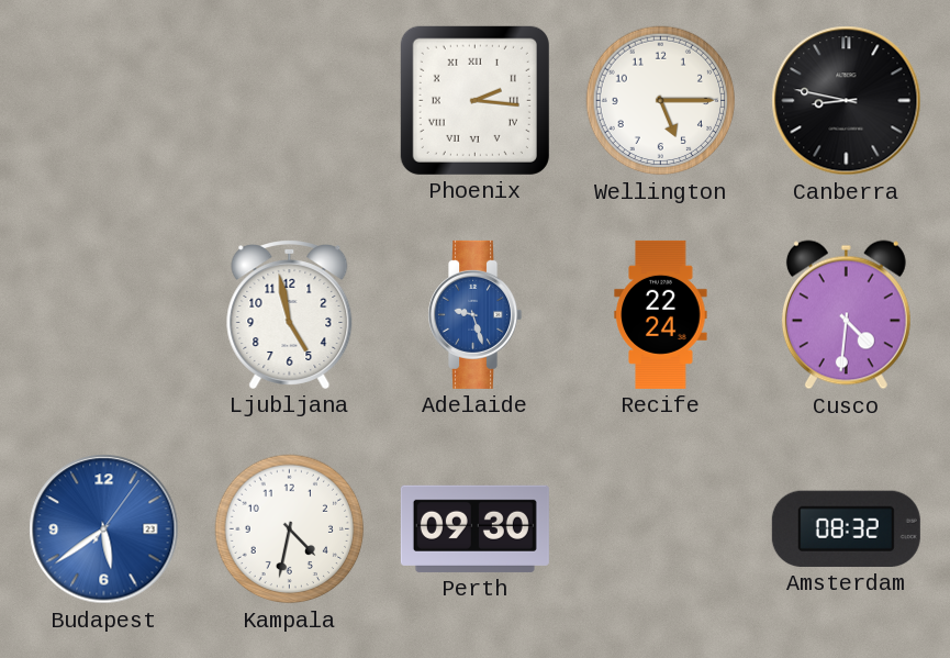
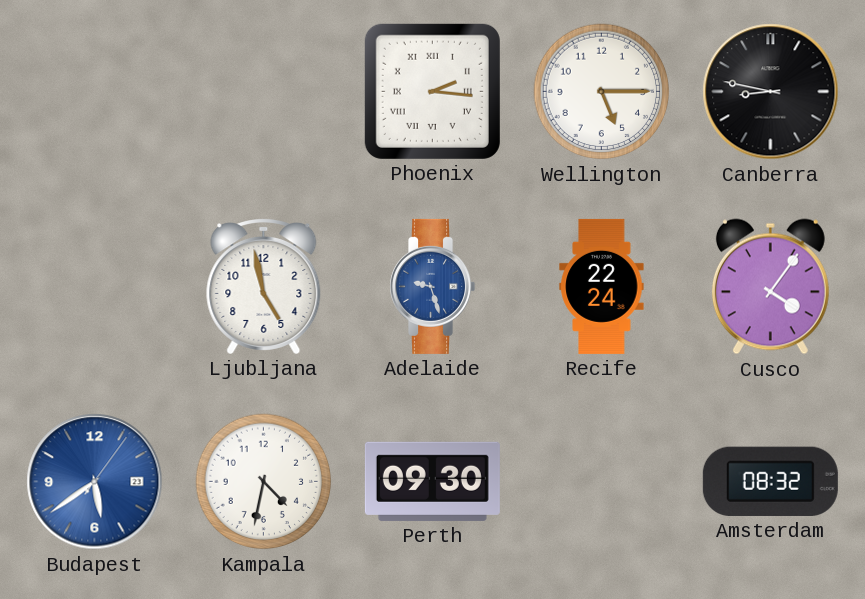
Cusco: 4:31 -> 4:06
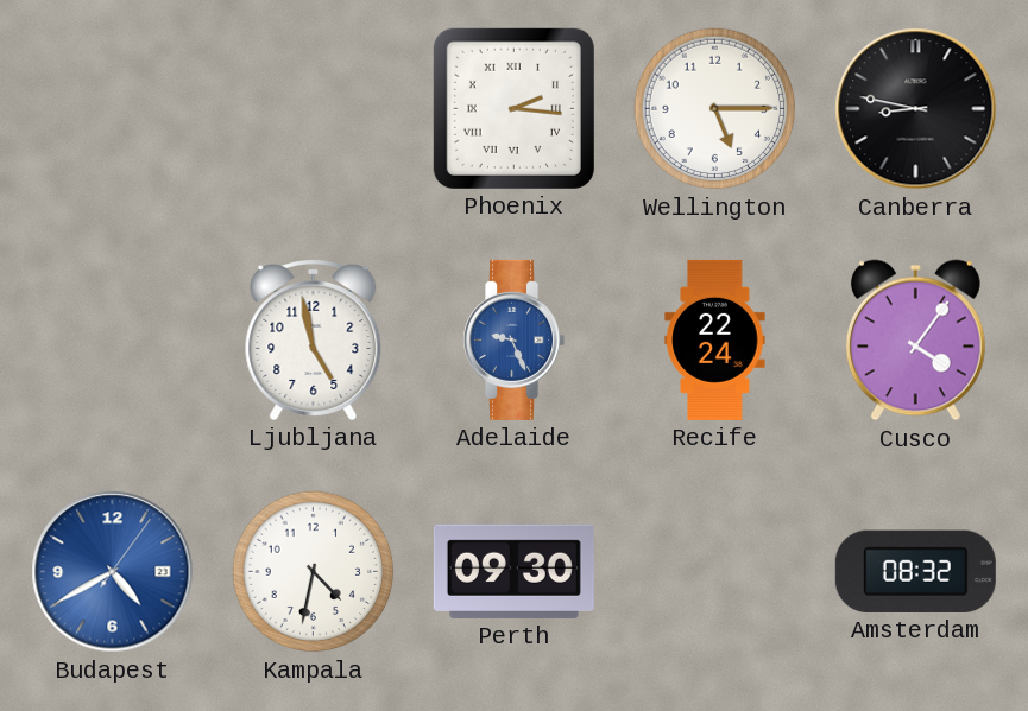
Adelaide: 9:27 -> 9:26
Budapest: 5:39 -> 4:40
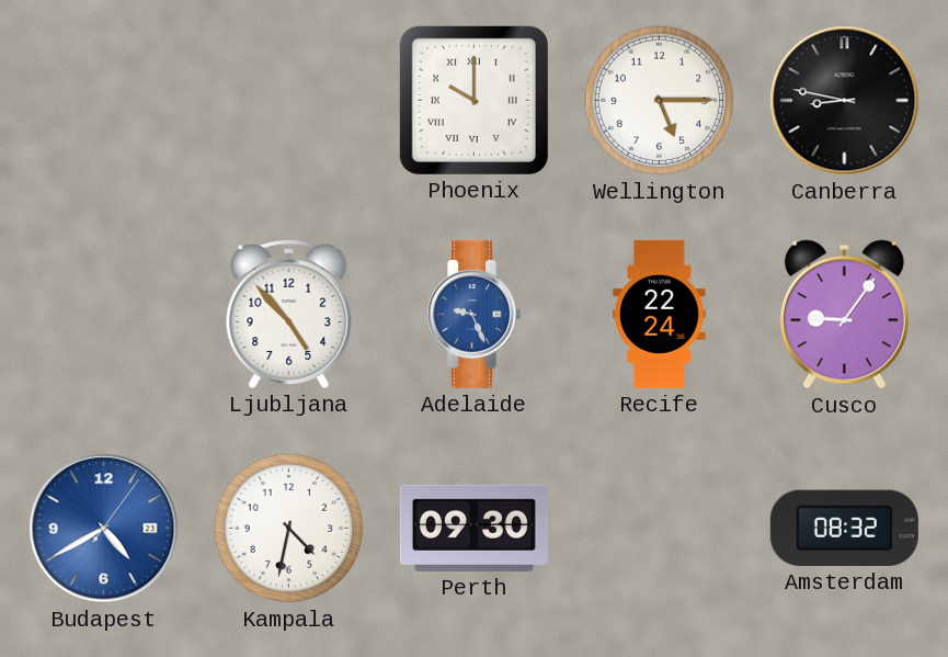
Phoenix: 2:16 -> 10:00
Ljubljana: 4:58 -> 4:53
Cusco: 4:06 -> 9:06
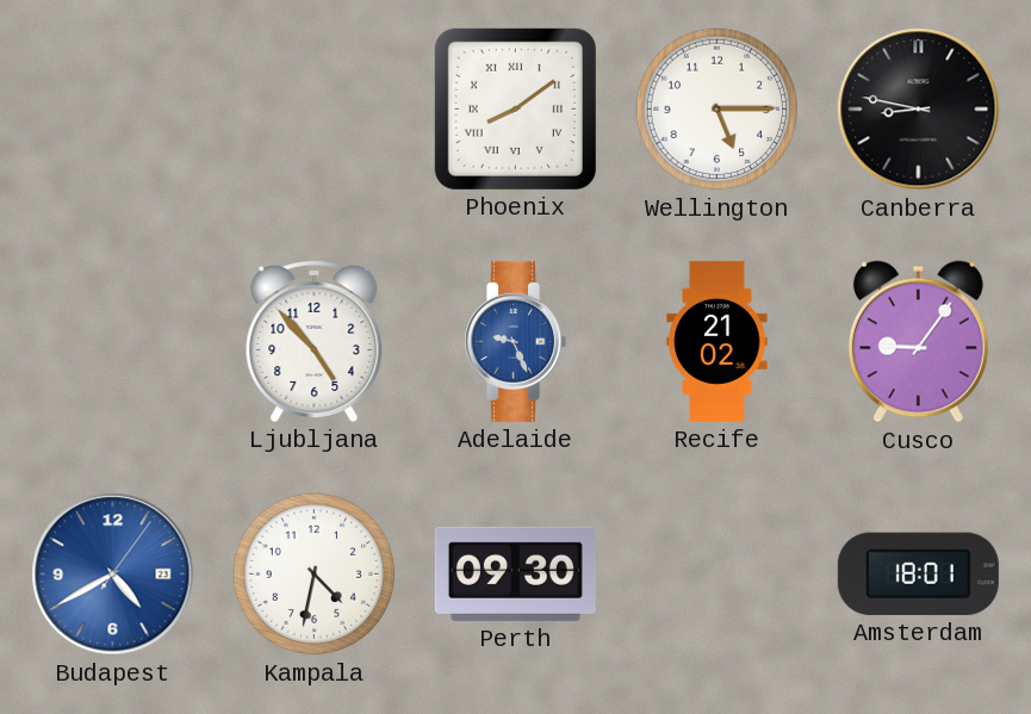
Phoenix: 10:00 -> 8:09
Recife: 22:24 -> 21:02
Amsterdam: 08:32 -> 18:01
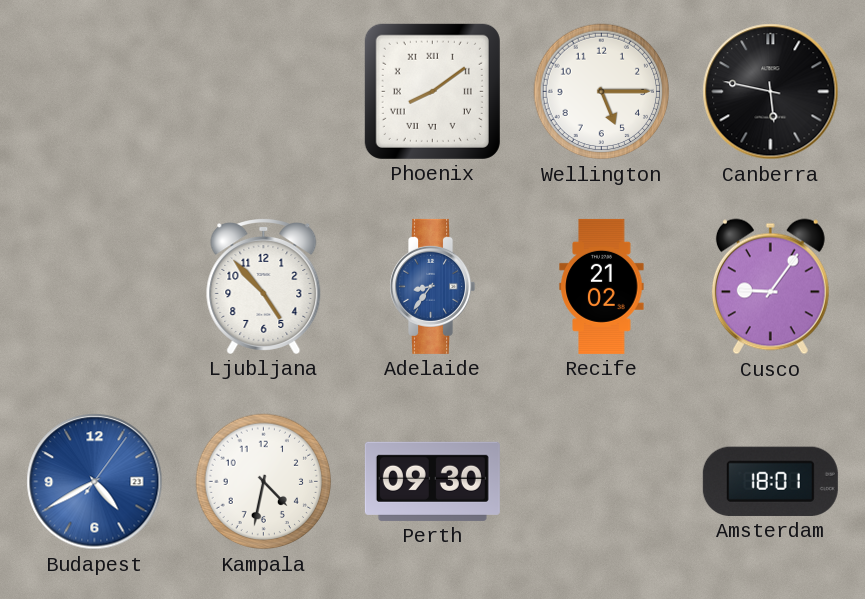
Canberra: 8:47 -> 5:47
Adelaide: 9:26 -> 8:36
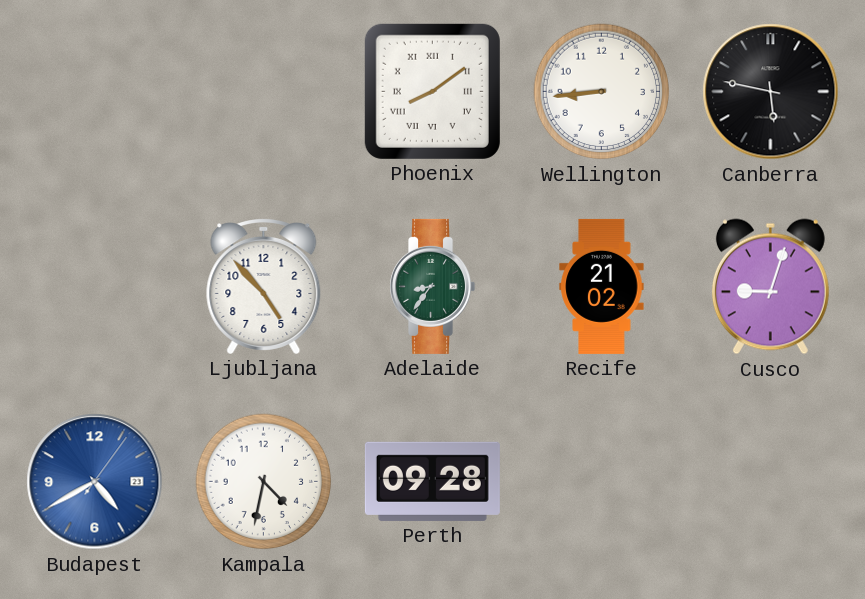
Wellington: 5:15 -> 8:44
Adelaide dial: blue -> green
Cusco: 9:06 -> 9:03
Perth: 09:30 -> 09:28
Amsterdam: 18:01 -> none
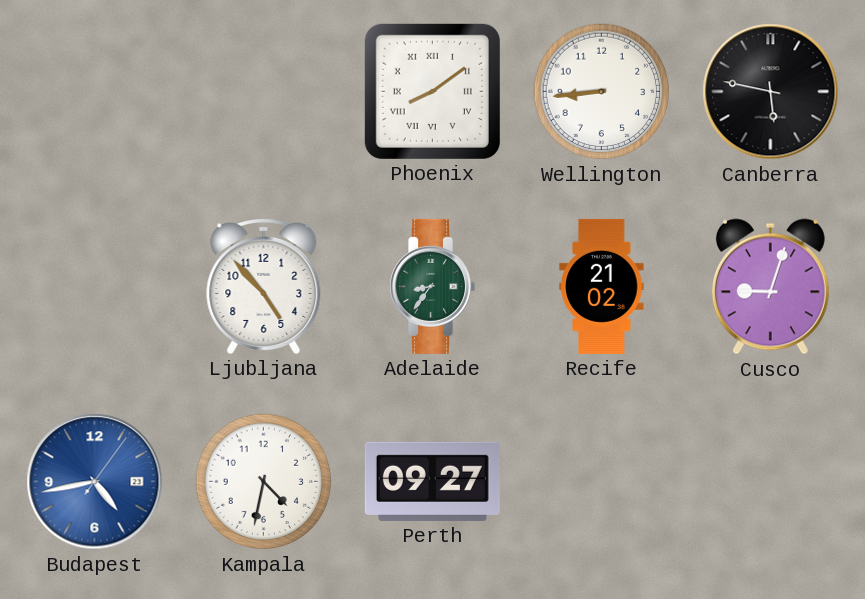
Budapest: 4:40 -> 4:43
Perth: 09:28 -> 09:27
